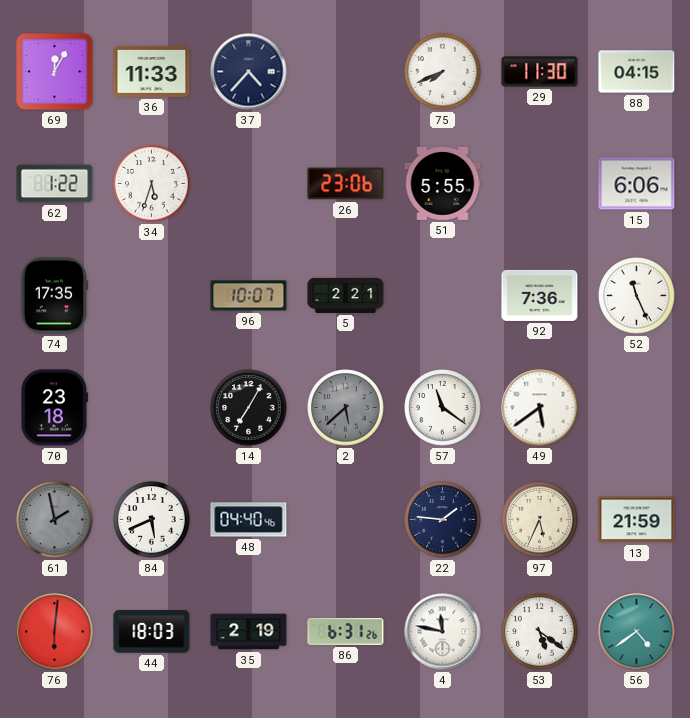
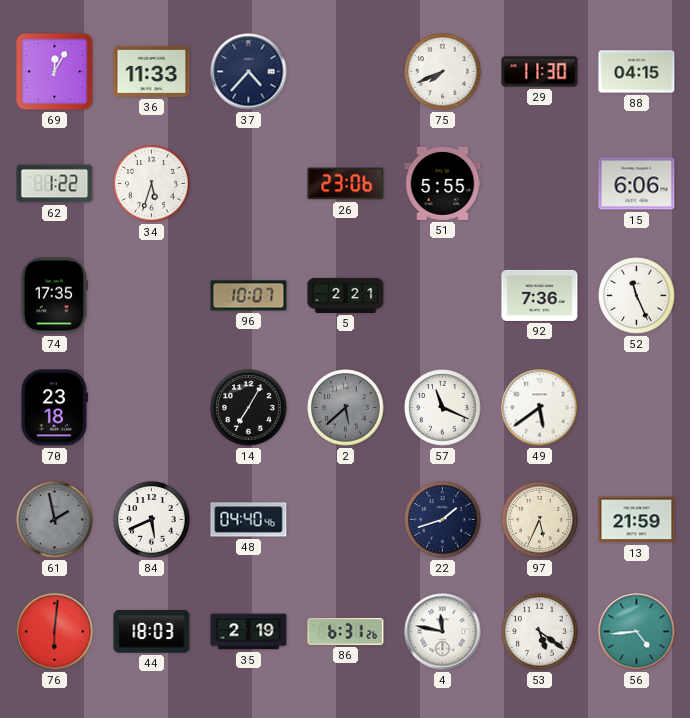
57: 11:21 -> 11:19
22: 1:46 -> 1:42
56: 4:39 -> 4:44
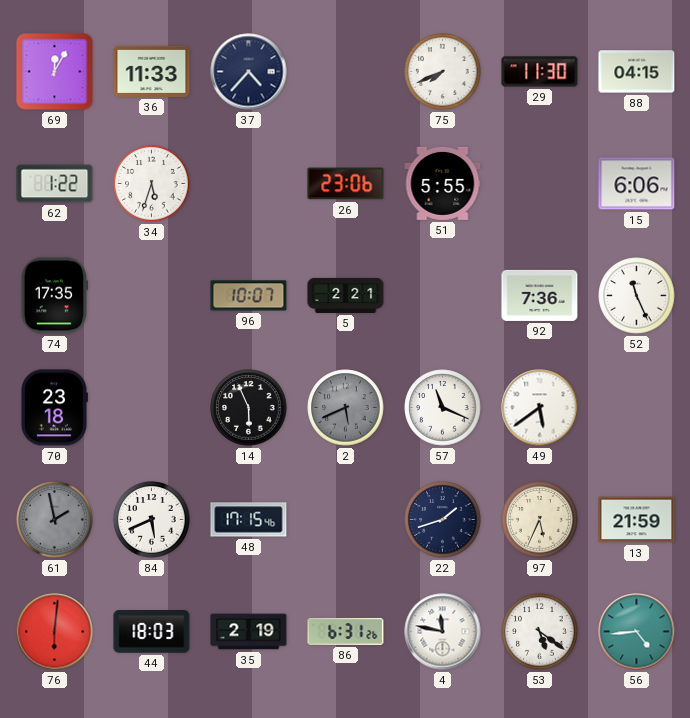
14: 7:05 -> 5:56
2: 5:38 -> 5:41
48: 04:40 -> 17:15
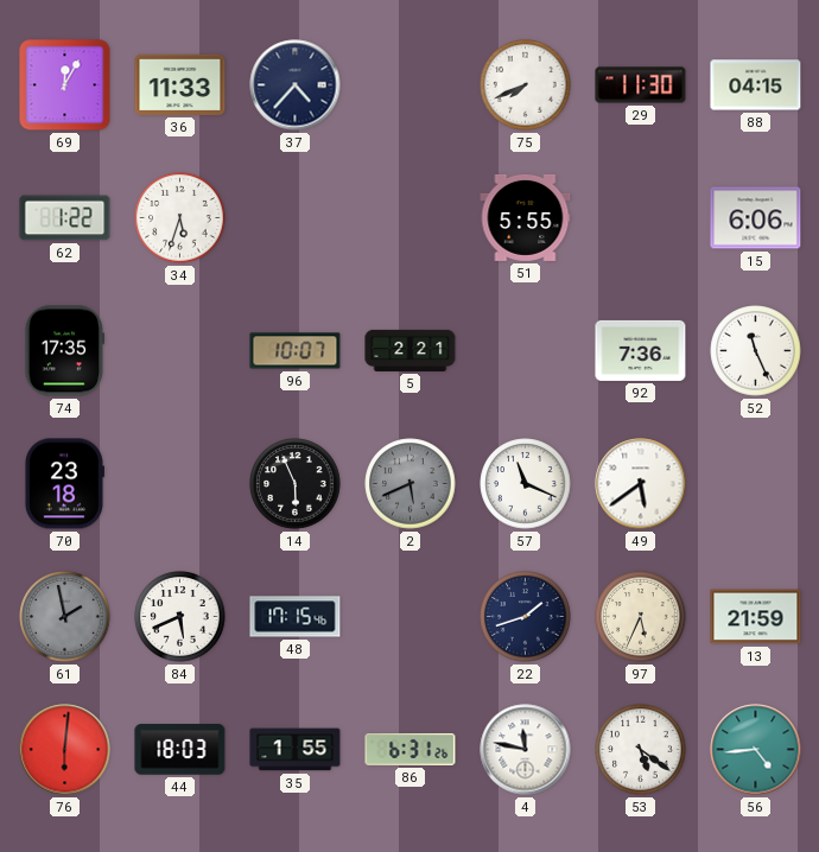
26: 23:06 -> none
35: 2:19 -> 1:55
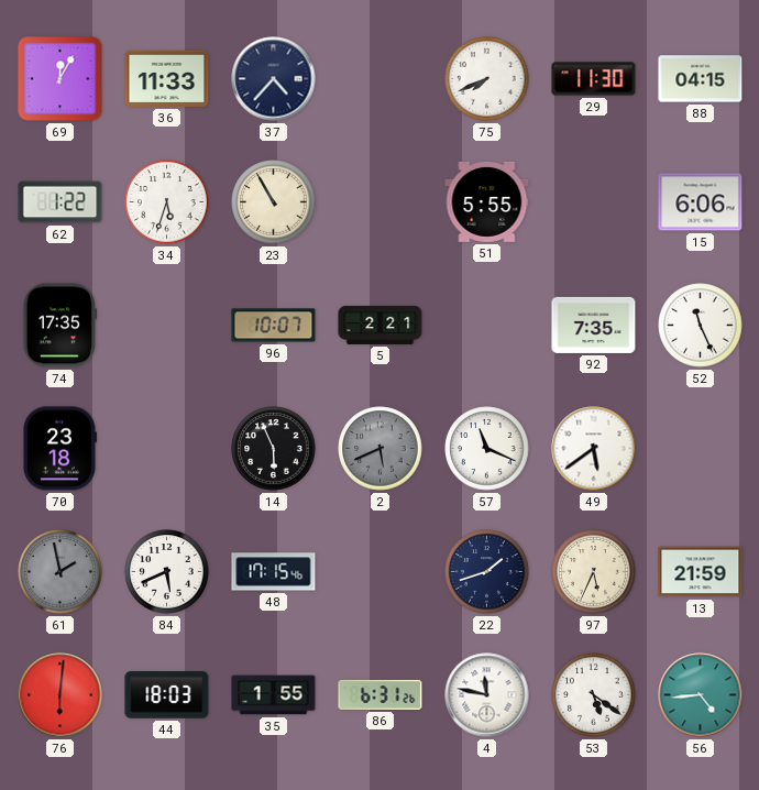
23: none -> 10:55
92: 7:36 -> 7:35
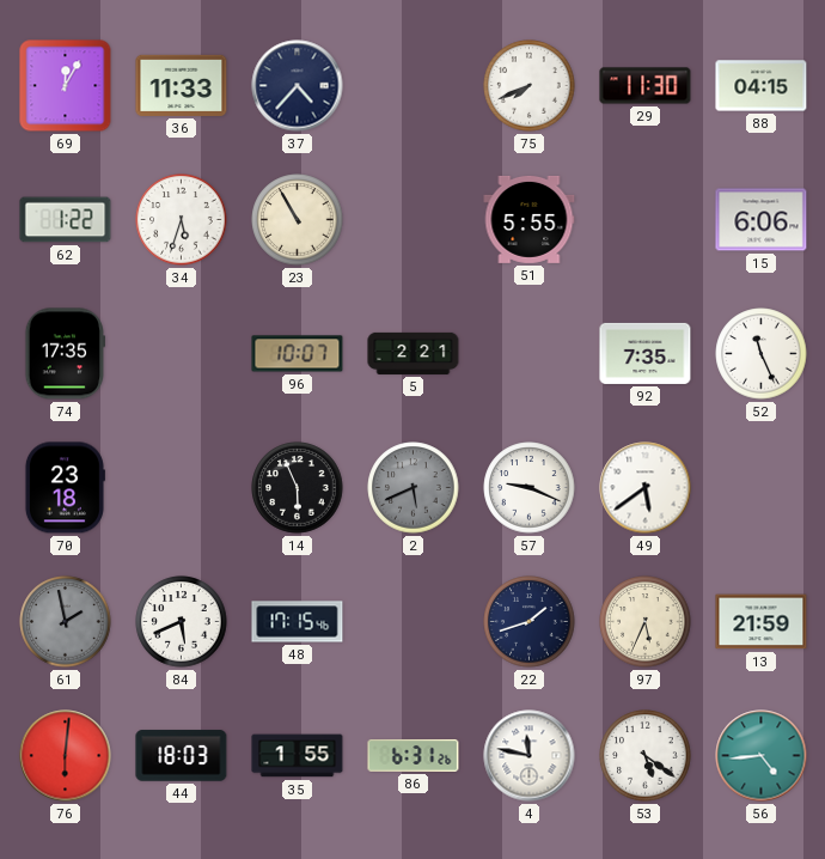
57: 11:19 -> 9:19
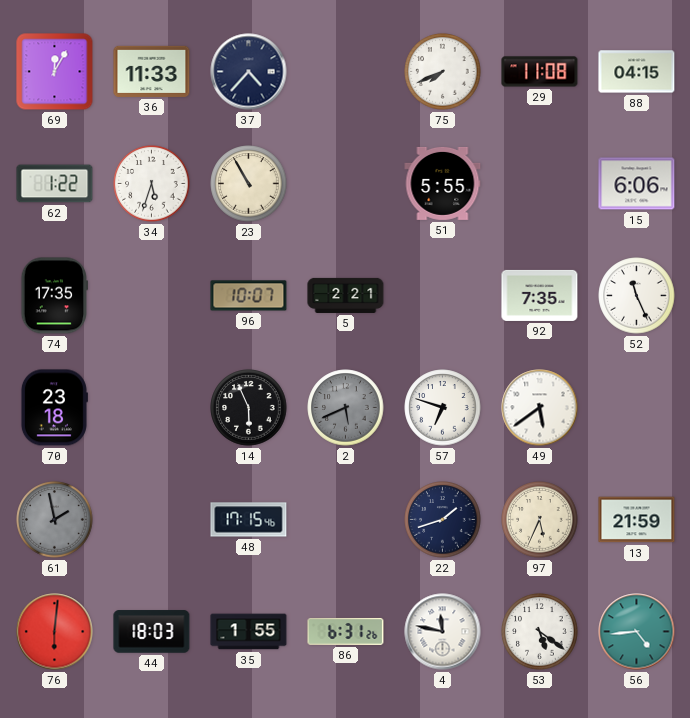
29: 11:30 -> 11:08
57: 9:19 -> 6:48
84: 5:41 -> none
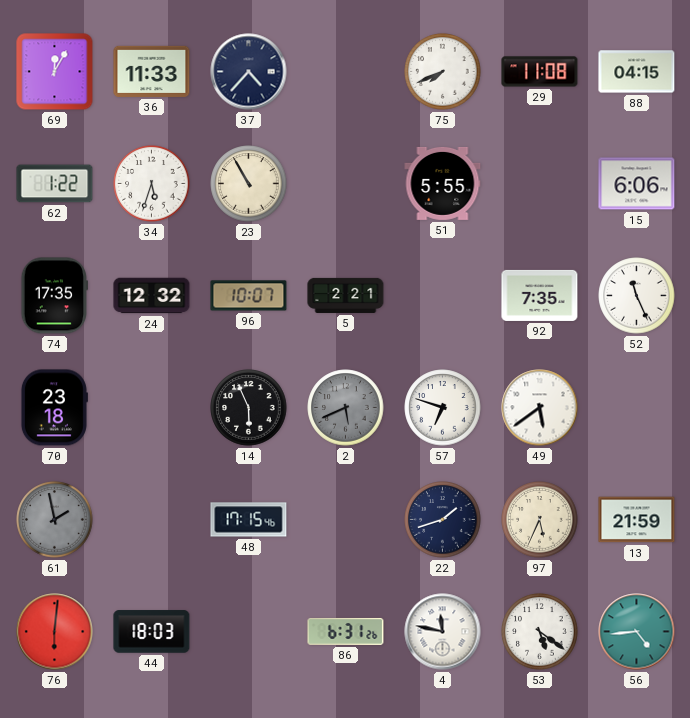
24: none -> 12:32
35: 1:55 -> none
